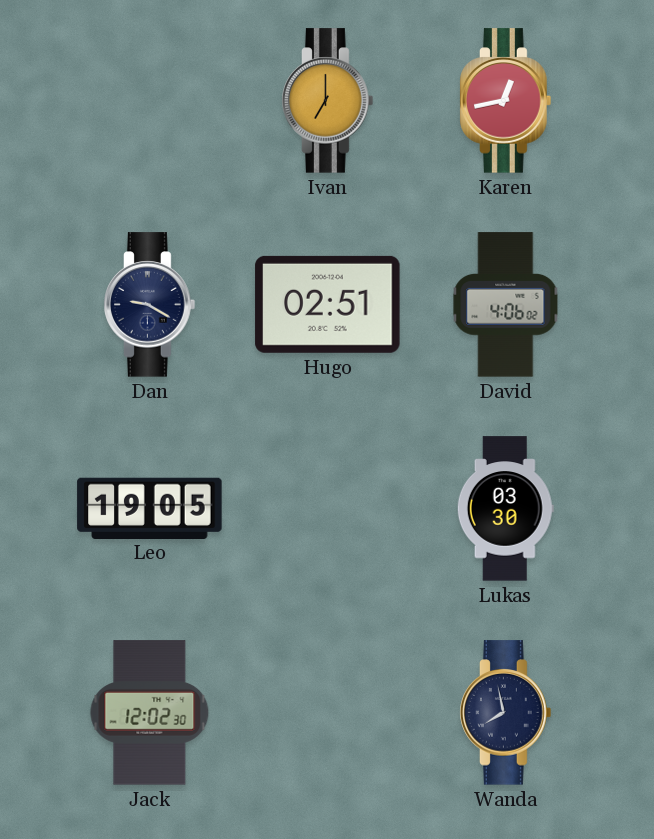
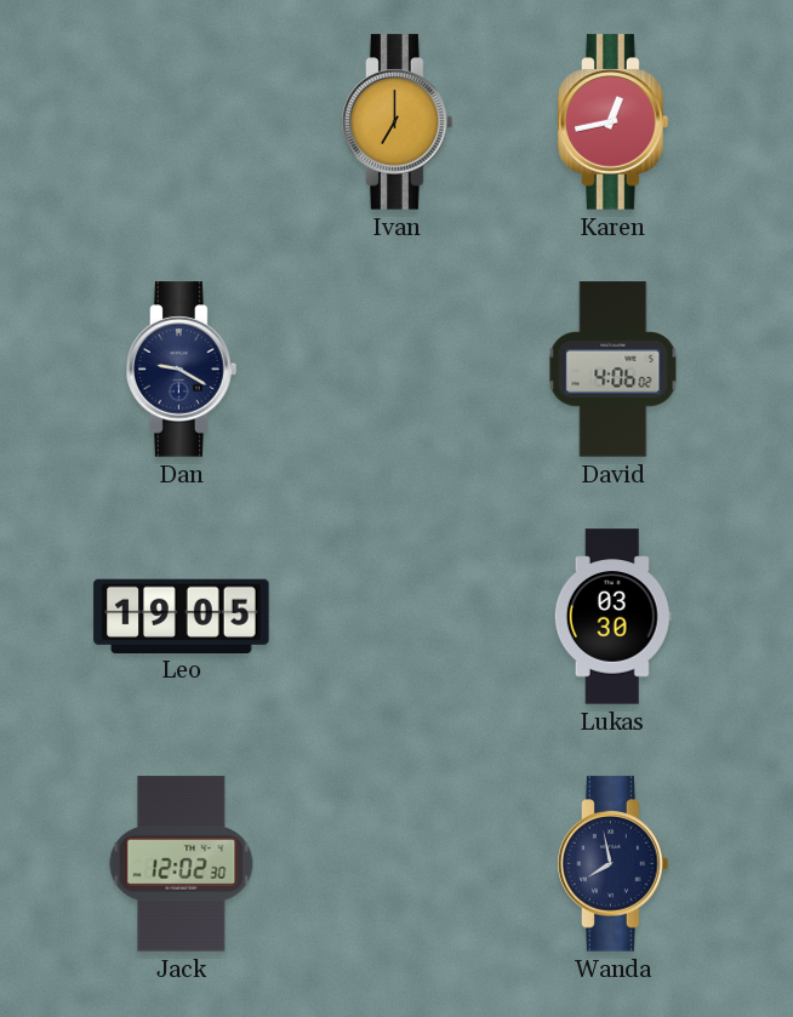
Hugo: 02:51 -> none
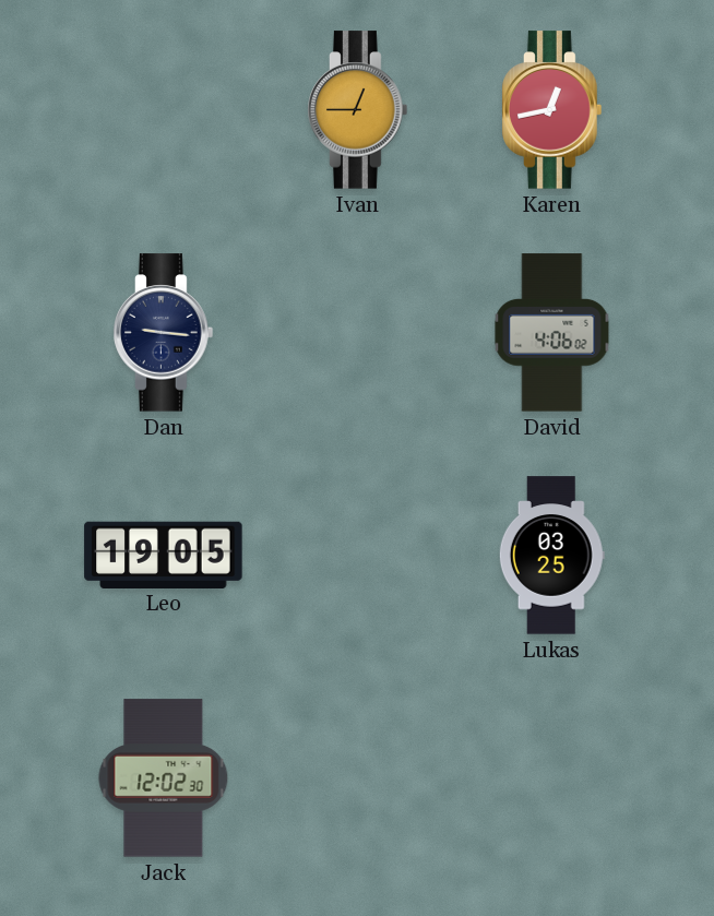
Ivan: 7:00 -> 12:45
Dan: 9:20 -> 9:16
Lukas: 03:30 -> 03:25
Wanda: 7:58 -> none
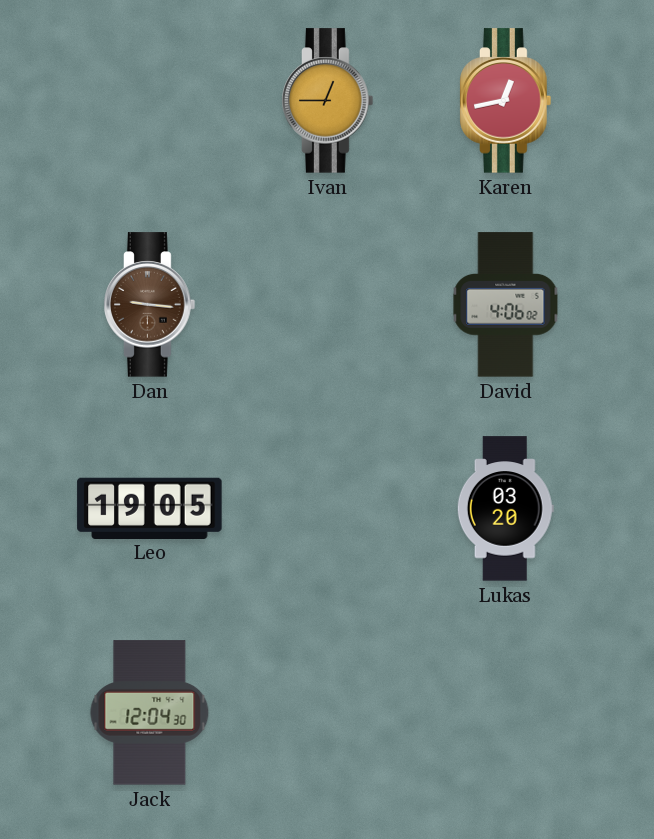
Dan dial: navy -> brown
Lukas: 03:25 -> 03:20
Jack: 12:02 -> 12:04
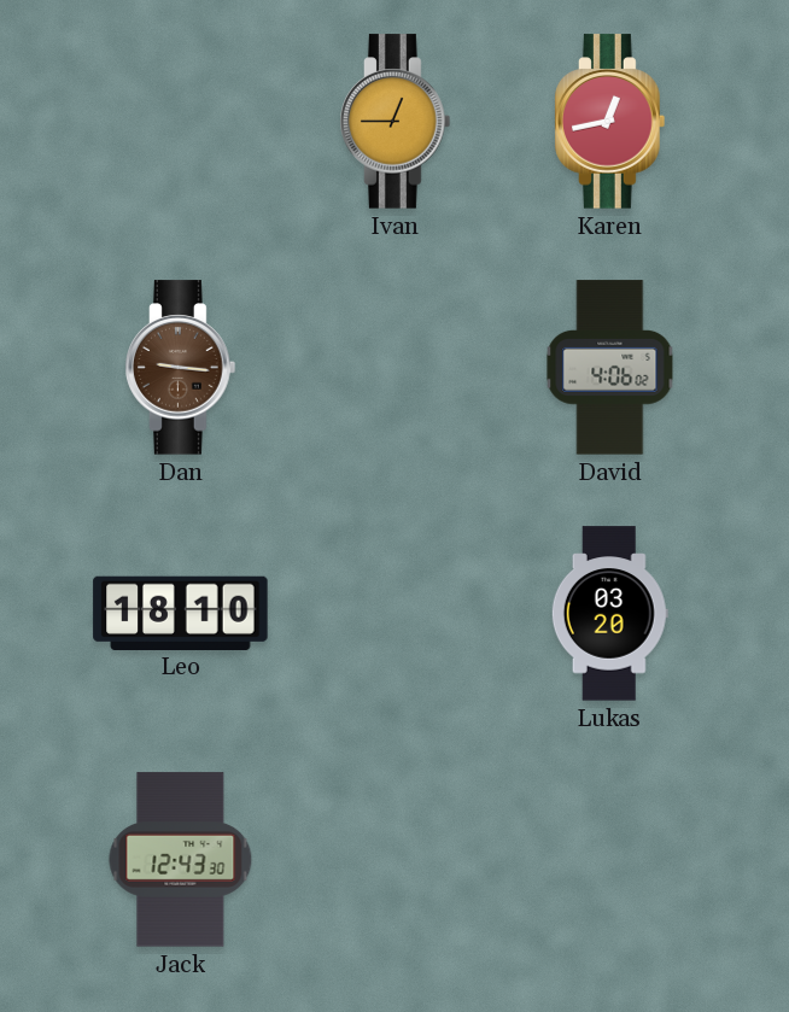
Leo: 19:05 -> 18:10
Jack: 12:04 -> 12:43
